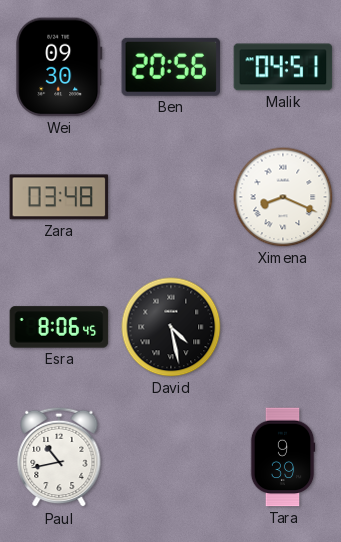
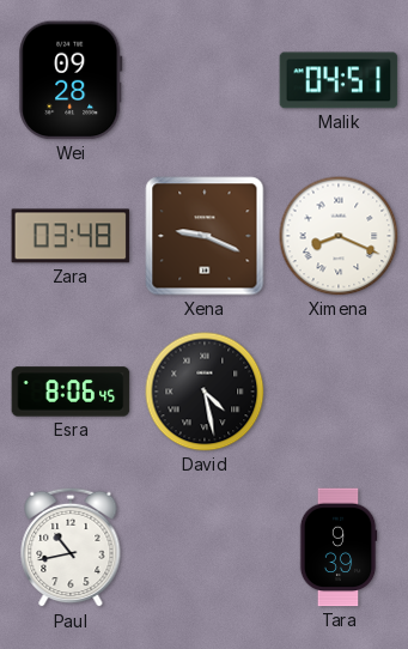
Wei: 09:30 -> 09:28
Ben: 20:56 -> none
Xena: none -> 9:19
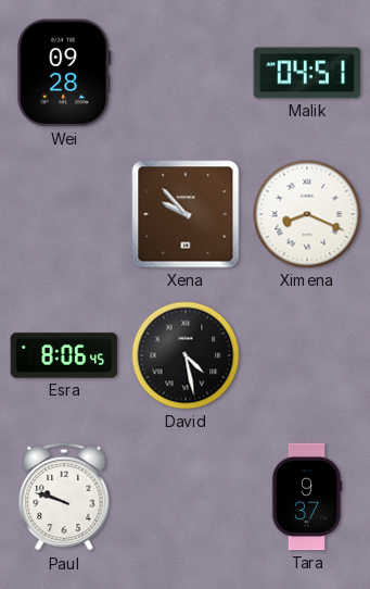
Zara: 03:48 -> none
Xena: 9:19 -> 9:53
Paul: 10:43 -> 9:48
Tara: 9:39 -> 9:37
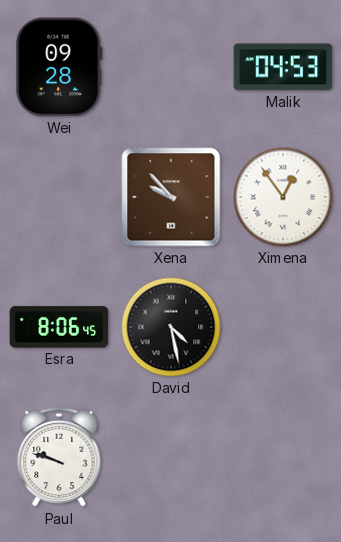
Malik: 04:51 -> 04:53
Ximena: 8:19 -> 12:54
Tara: 9:37 -> none
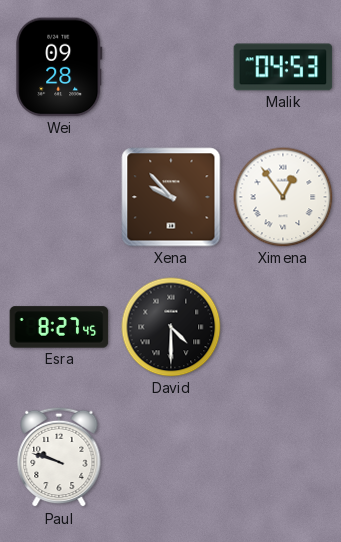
Esra: 8:06 -> 8:27
David: 4:28 -> 4:30
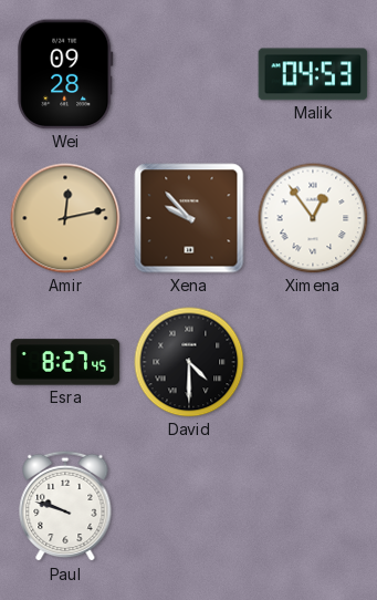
Amir: none -> 12:13
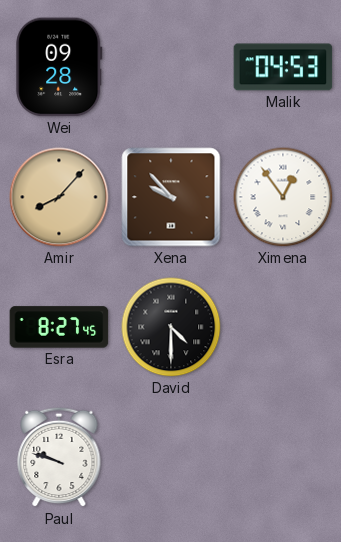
Amir: 12:13 -> 8:07
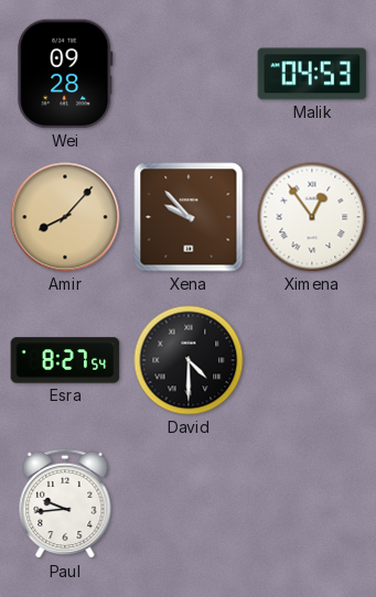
Esra: 8:27:45 -> 8:27:54
Paul: 9:48 -> 9:44
